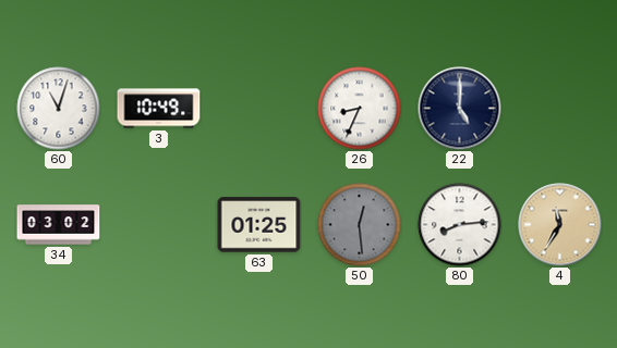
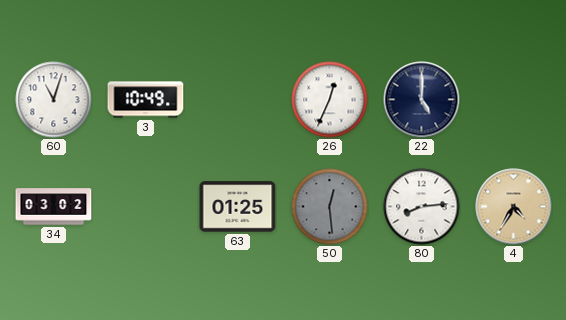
26: 8:34 -> 12:34
4: 11:35 -> 4:35
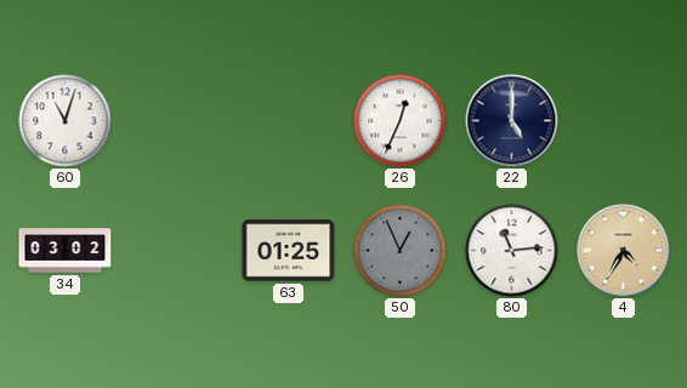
3: 10:49 -> none
50: 12:29 -> 12:56
80: 8:14 -> 11:14
